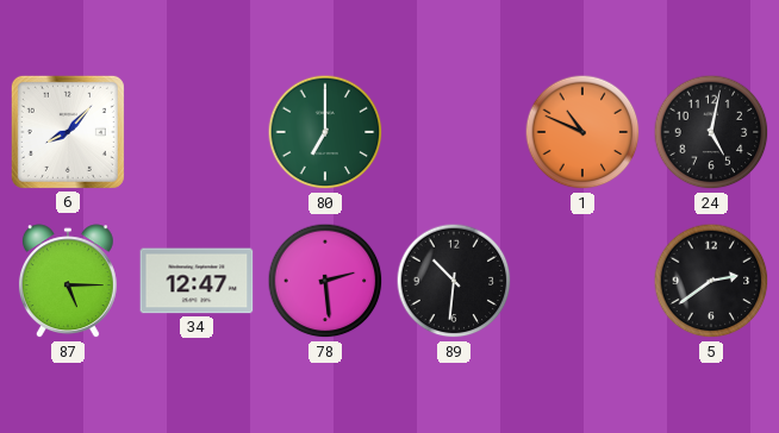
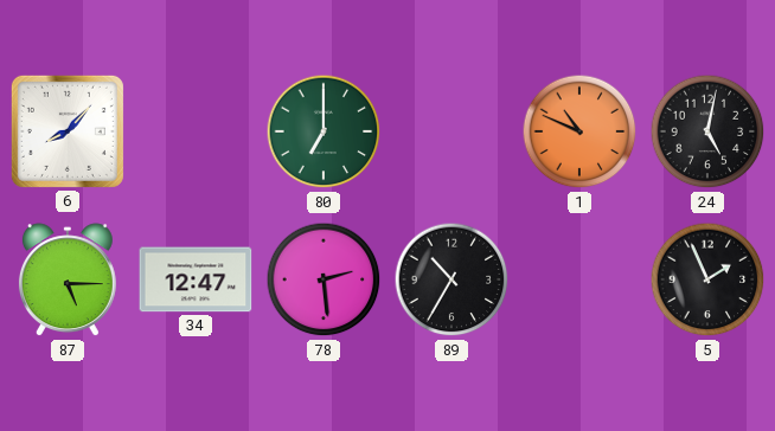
89: 10:31 -> 10:35
5: 2:39 -> 1:56
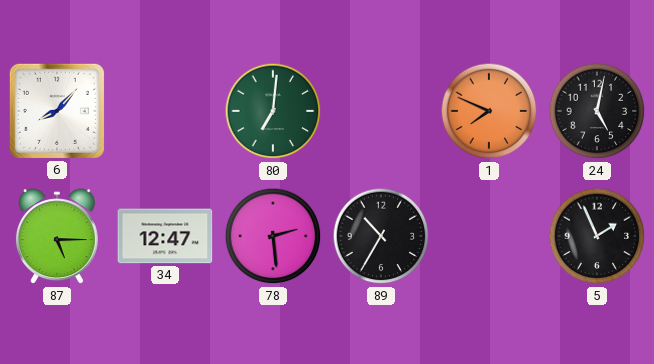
80: 7:00 -> 7:01
1: 10:49 -> 7:49
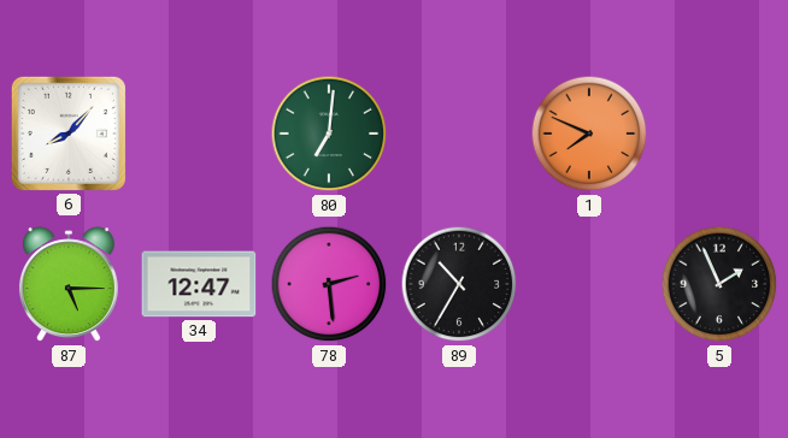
24: 5:02 -> none
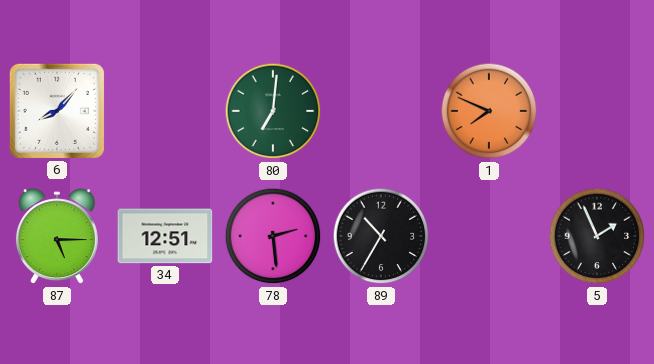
34: 12:47 -> 12:51
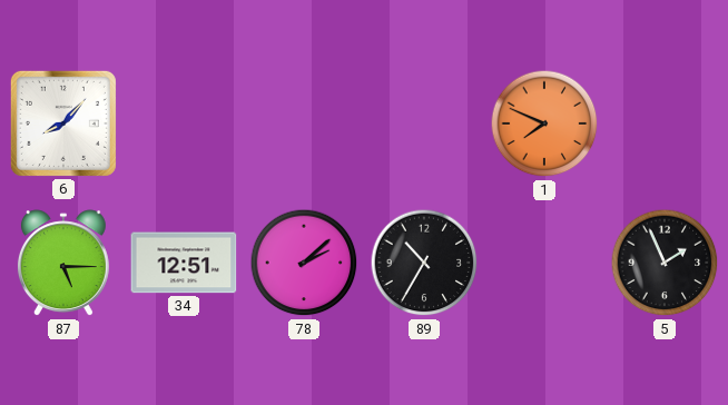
80: 7:01 -> none
78: 2:29 -> 2:08
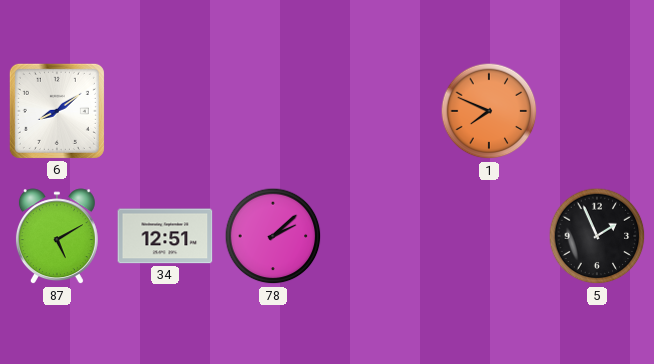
6: 8:07 -> 8:09
87: 5:15 -> 5:10
89: 10:35 -> none
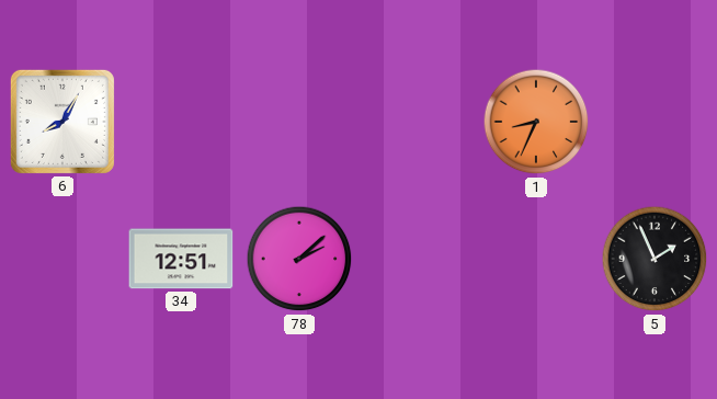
6: 8:09 -> 8:05
1: 7:49 -> 8:34
87: 5:10 -> none
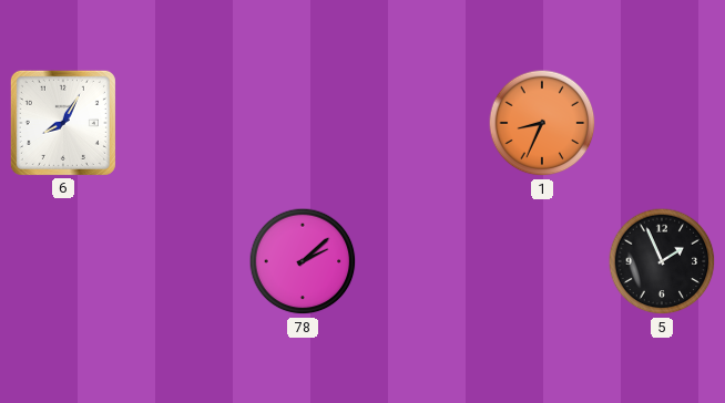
34: 12:51 -> none
